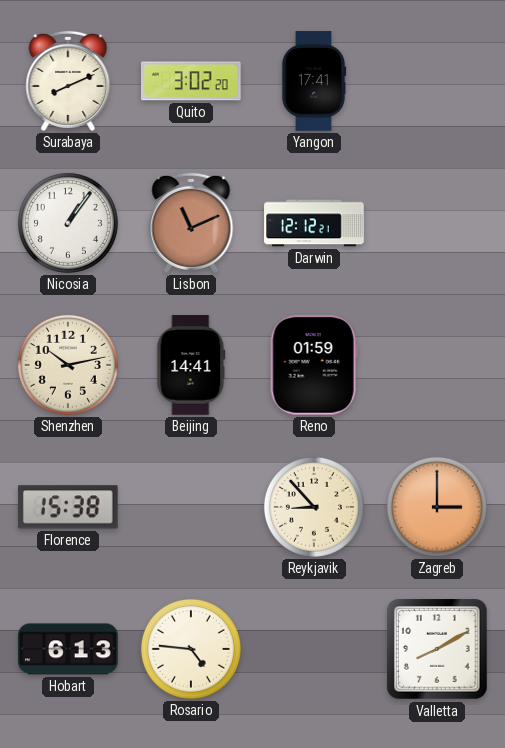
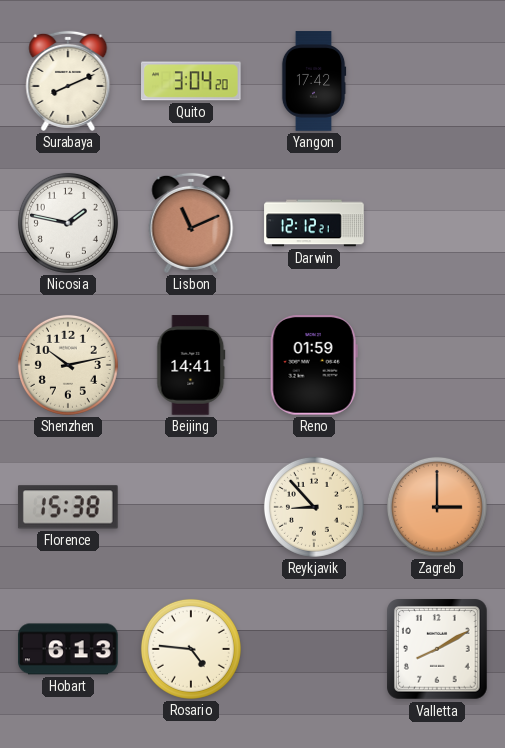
Quito: 3:02 -> 3:04
Yangon: 17:41 -> 17:42
Nicosia: 1:06 -> 1:47
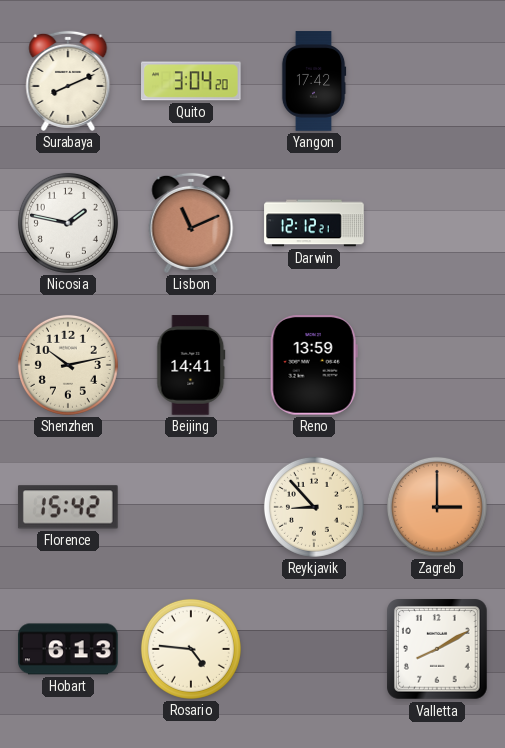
Reno: 01:59 -> 13:59
Florence: 15:38 -> 15:42
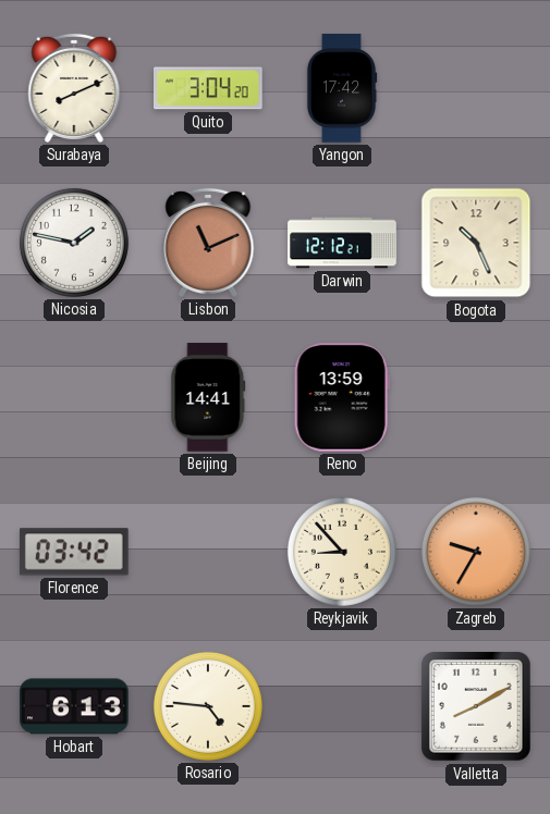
Bogota: none -> 10:26
Shenzhen: 10:13 -> none
Florence: 15:42 -> 03:42
Zagreb: 3:00 -> 9:35
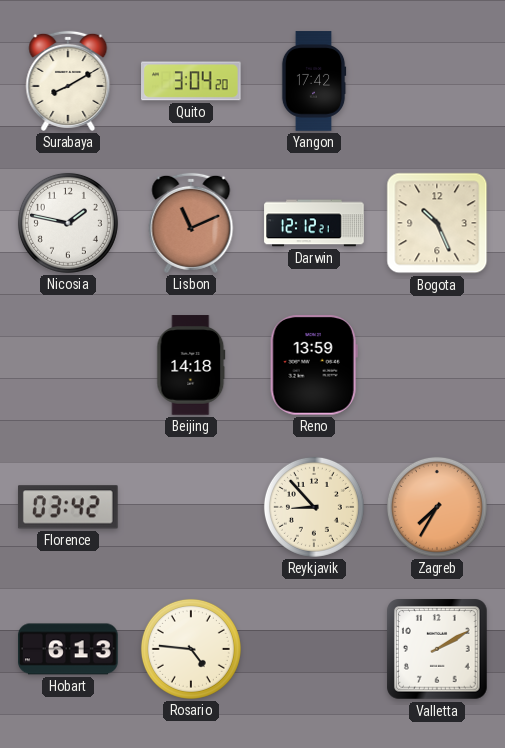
Surabaya: 8:11 -> 8:10
Beijing: 14:41 -> 14:18
Zagreb: 9:35 -> 7:35
Valletta: 8:10 -> 2:10
